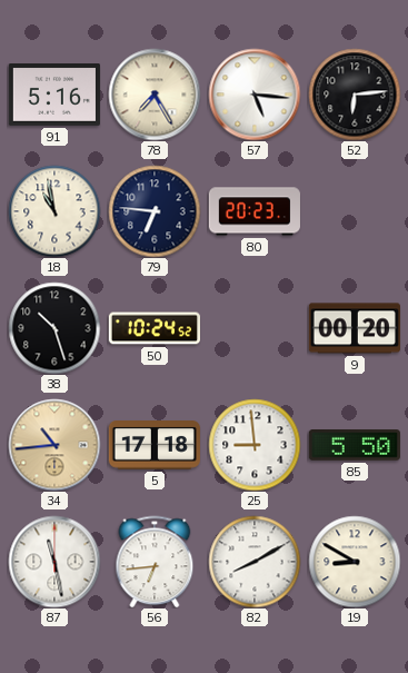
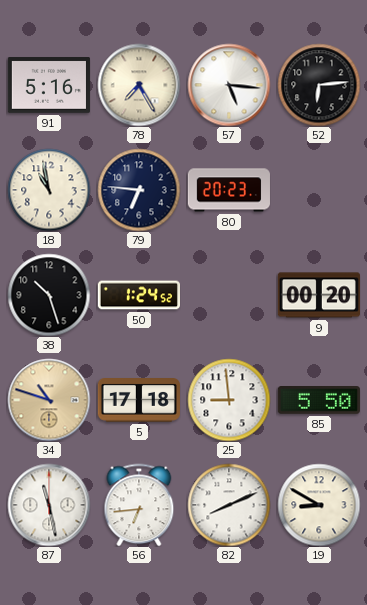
50: 10:24 -> 1:24
34: 10:44 -> 10:48
82: 8:10 -> 8:11
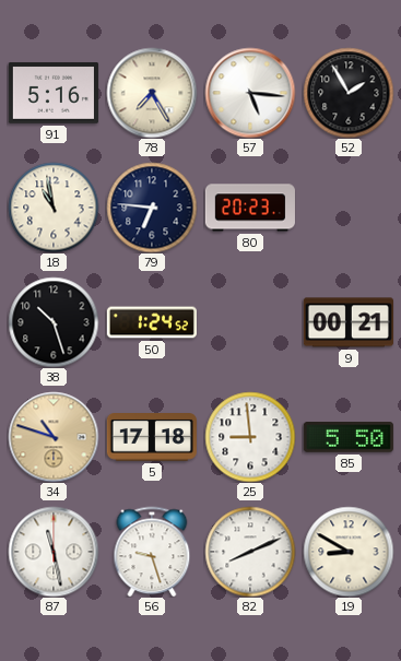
52: 6:14 -> 1:55
9: 00:20 -> 00:21
56: 6:44 -> 9:27
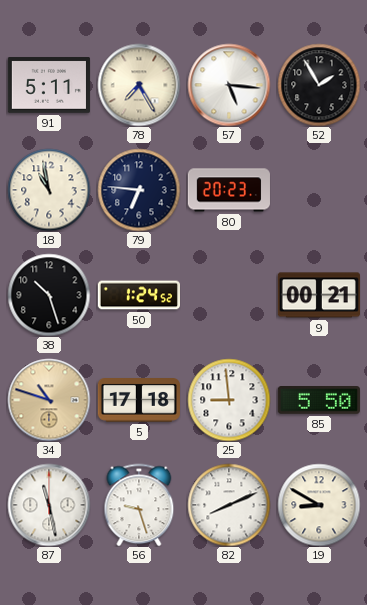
91: 5:16 -> 5:11
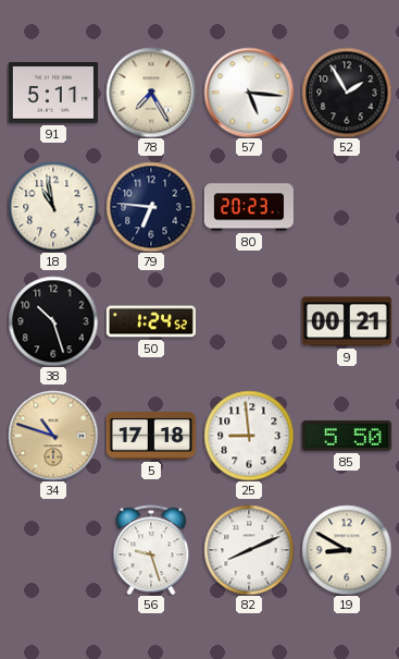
87: 11:28 -> none
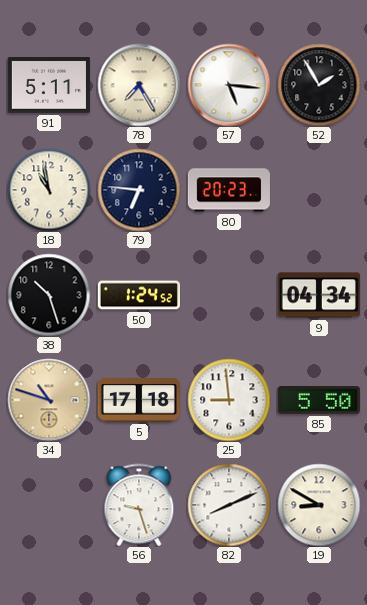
9: 00:21 -> 04:34
